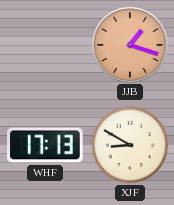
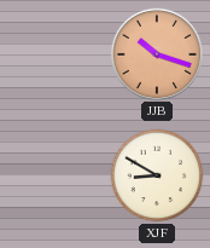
JJB: 1:18 -> 10:18
WHF: 17:13 -> none
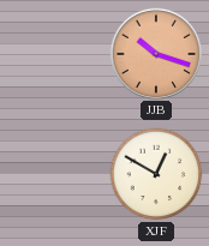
XJF: 8:50 -> 12:50
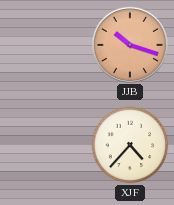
XJF: 12:50 -> 4:37
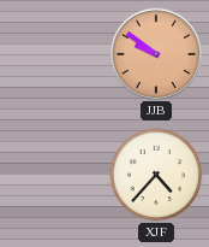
JJB: 10:18 -> 9:51
